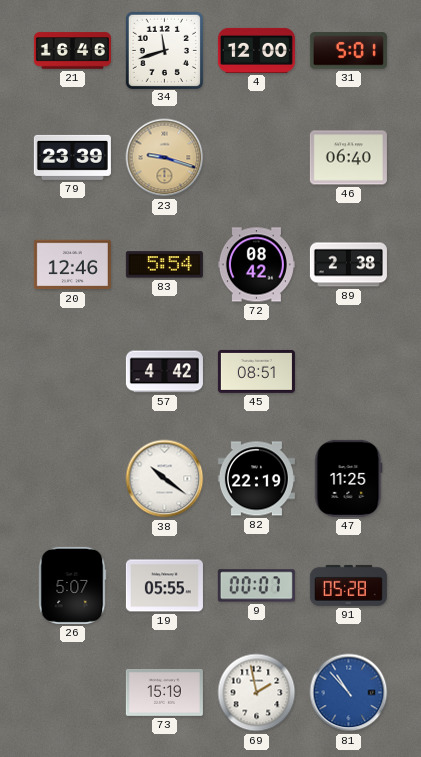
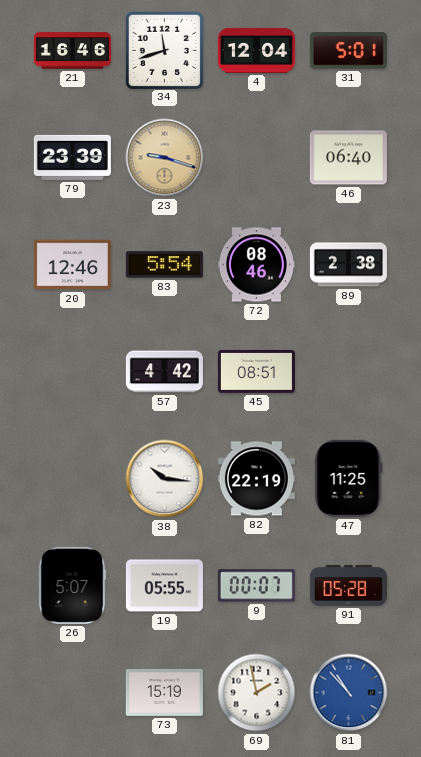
4: 12:00 -> 12:04
72: 08:42 -> 08:46
38: 10:21 -> 10:16
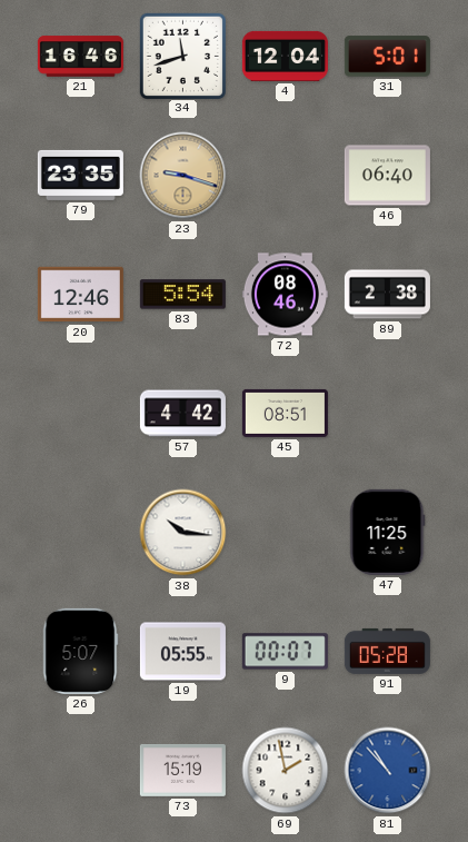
79: 23:39 -> 23:35
82: 22:19 -> none
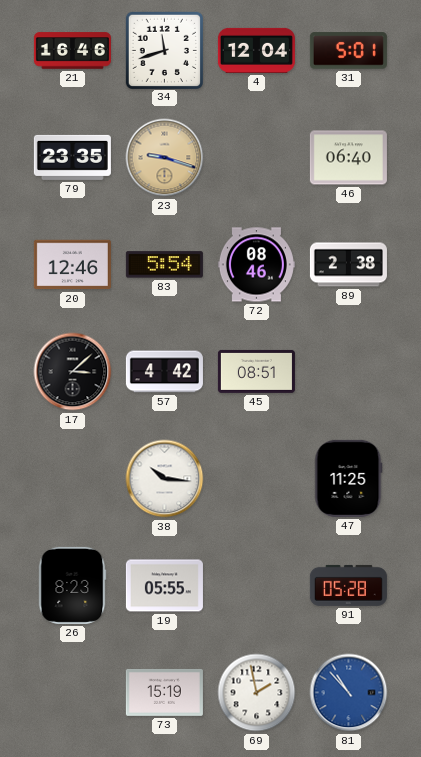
17: none -> 3:08
26: 5:07 -> 8:23
9: 00:07 -> none
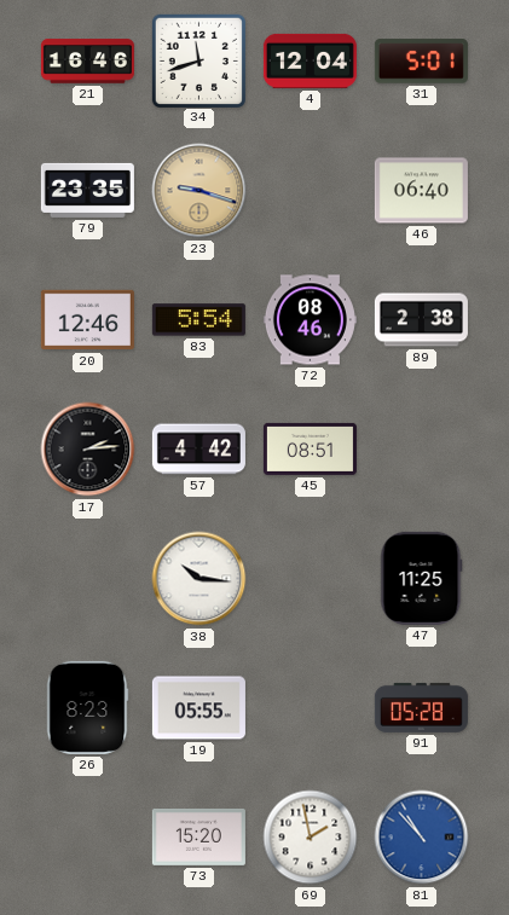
17: 3:08 -> 2:14
73: 15:19 -> 15:20
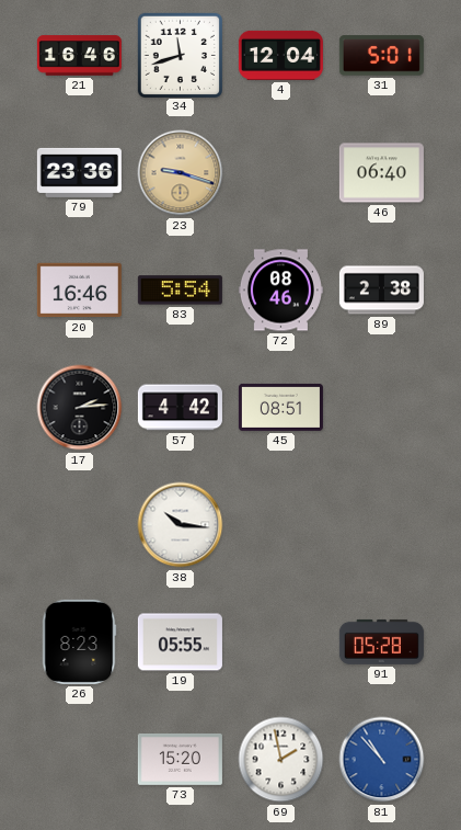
79: 23:35 -> 23:36
20: 12:46 -> 16:46
47: 11:25 -> none
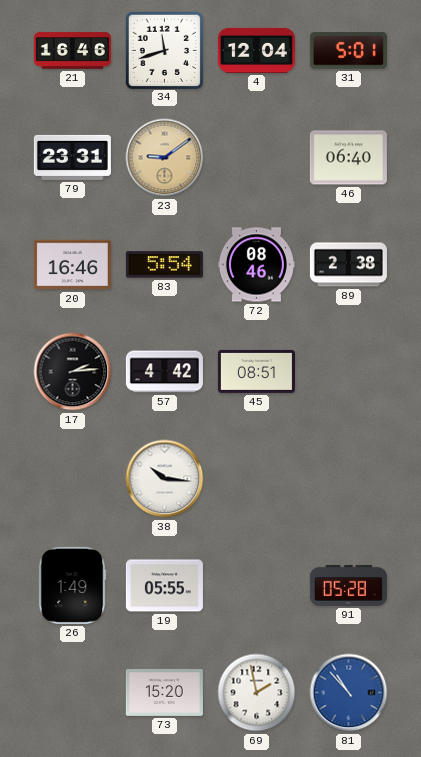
79: 23:36 -> 23:31
23: 9:18 -> 9:09
26: 8:23 -> 1:49
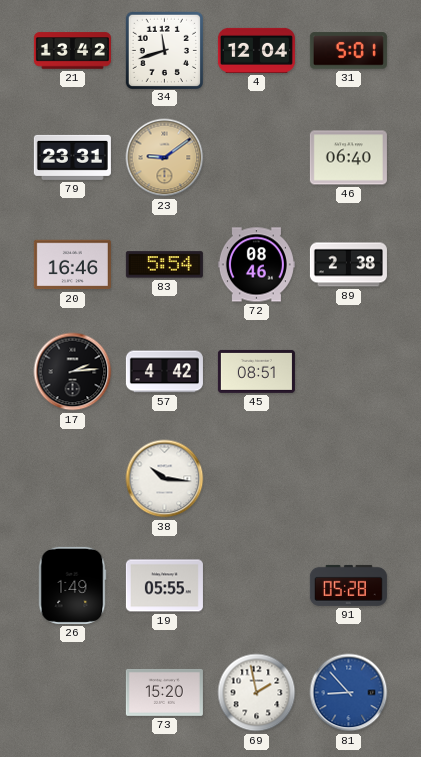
21: 16:46 -> 13:42
81: 10:53 -> 8:53
